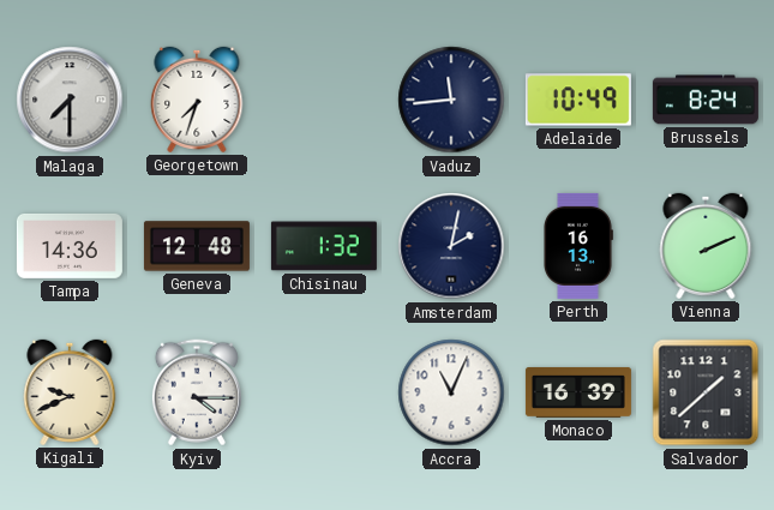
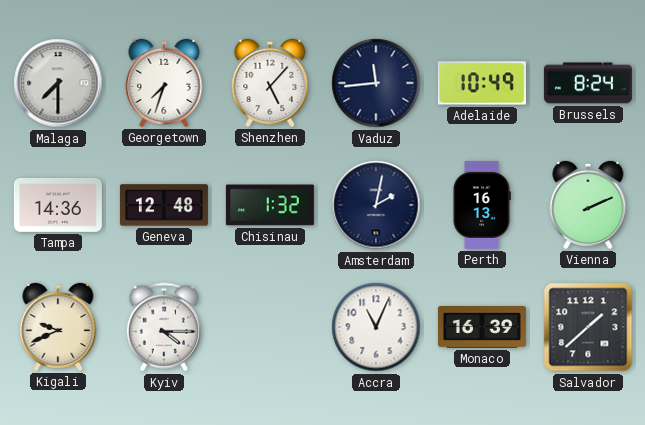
Shenzhen: none -> 5:07
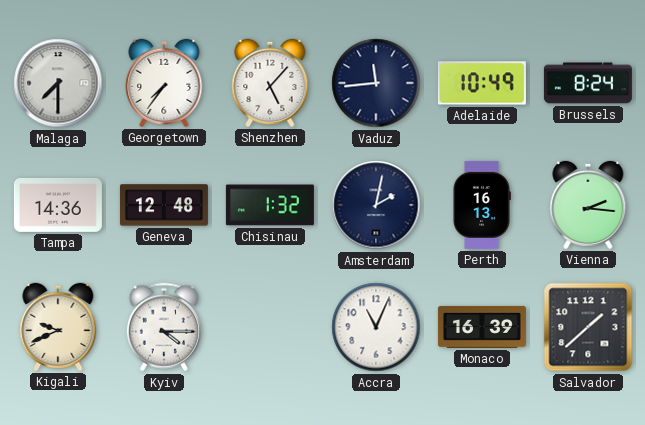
Georgetown: 7:33 -> 7:36
Vienna: 2:11 -> 2:16
